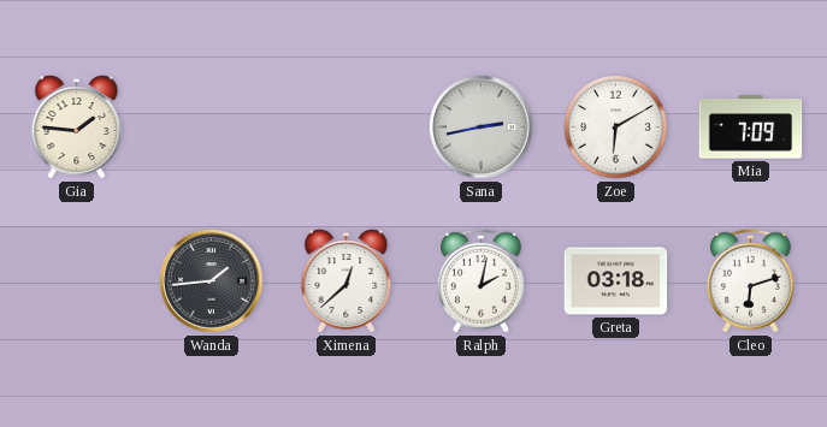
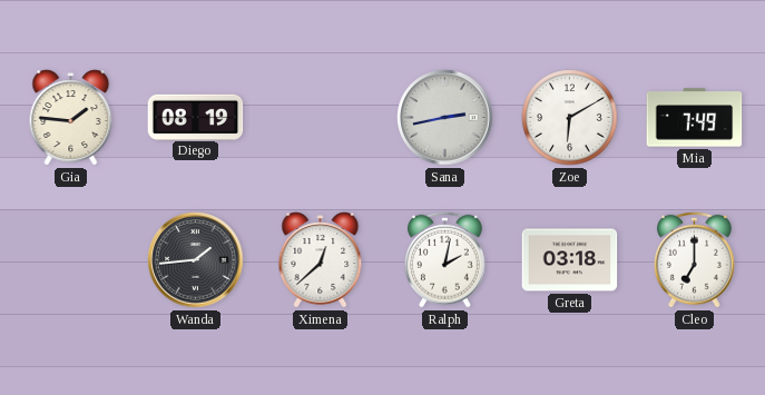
Diego: none -> 08:19
Mia: 7:09 -> 7:49
Cleo: 6:12 -> 7:00
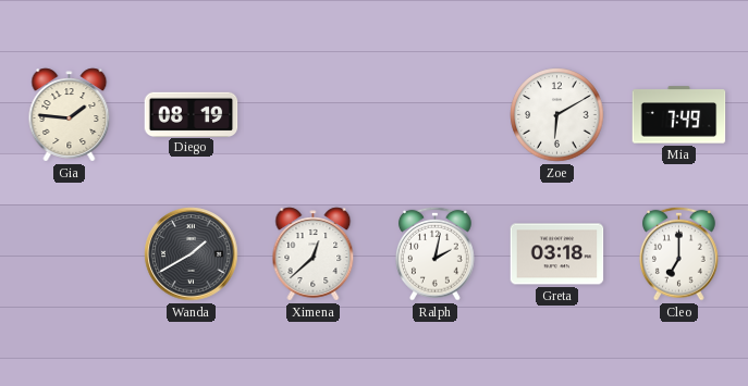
Sana: 2:43 -> none
Wanda: 1:44 -> 1:40
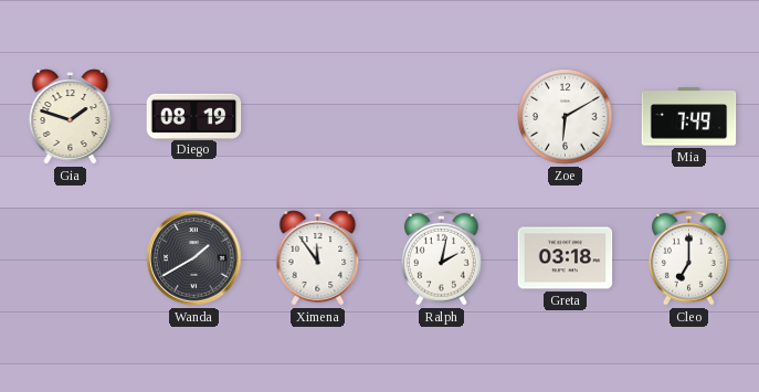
Gia: 1:46 -> 1:48
Ximena: 12:38 -> 11:54
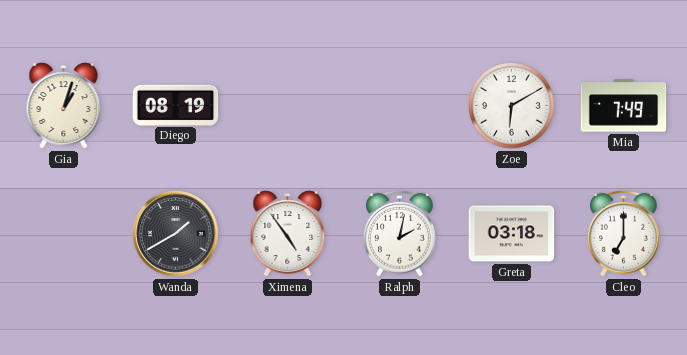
Gia: 1:48 -> 1:03
Ximena: 11:54 -> 4:54
